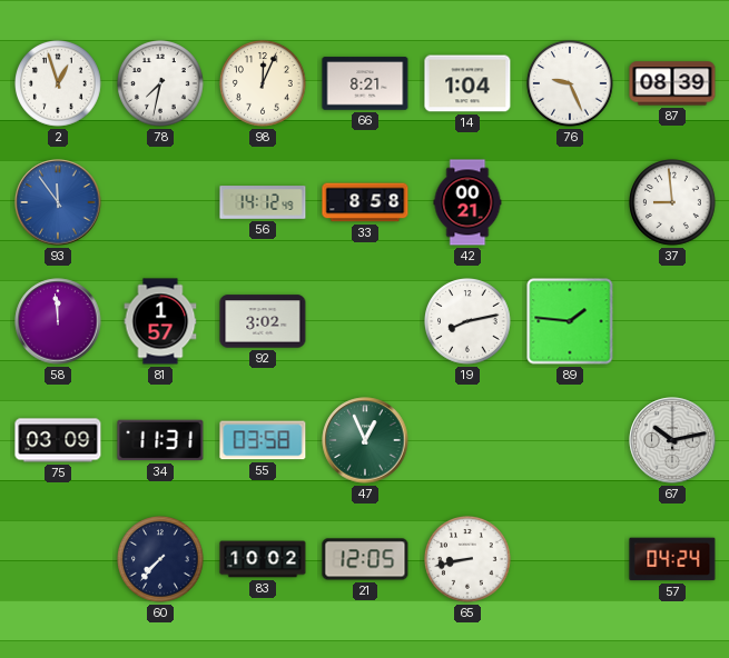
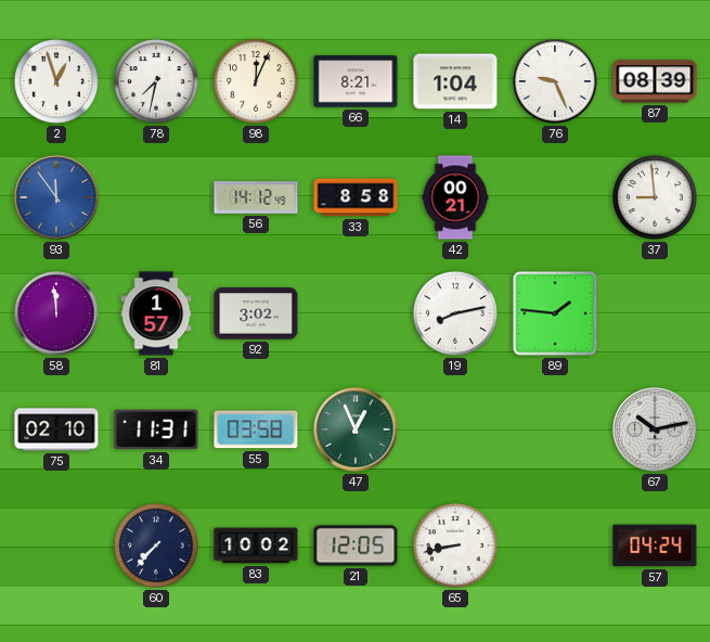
75: 03:09 -> 02:10
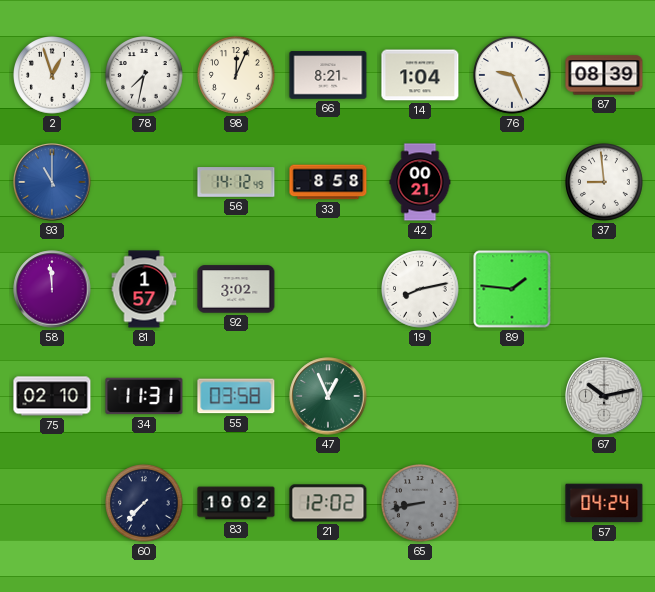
93: 11:54 -> 11:00
21: 12:05 -> 12:02
65 dial: white -> grey
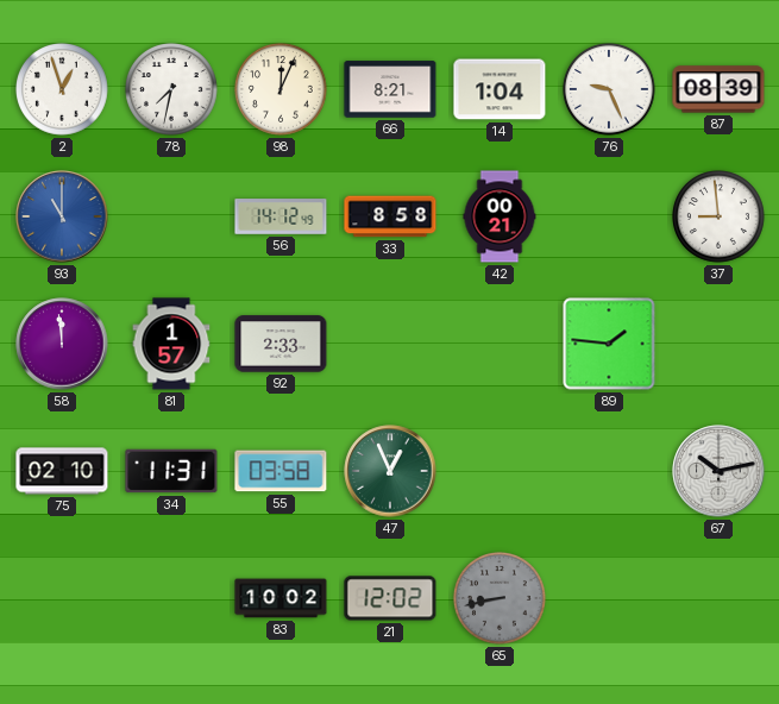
92: 3:02 -> 2:33
19: 8:13 -> none
60: 7:37 -> none
57: 04:24 -> none
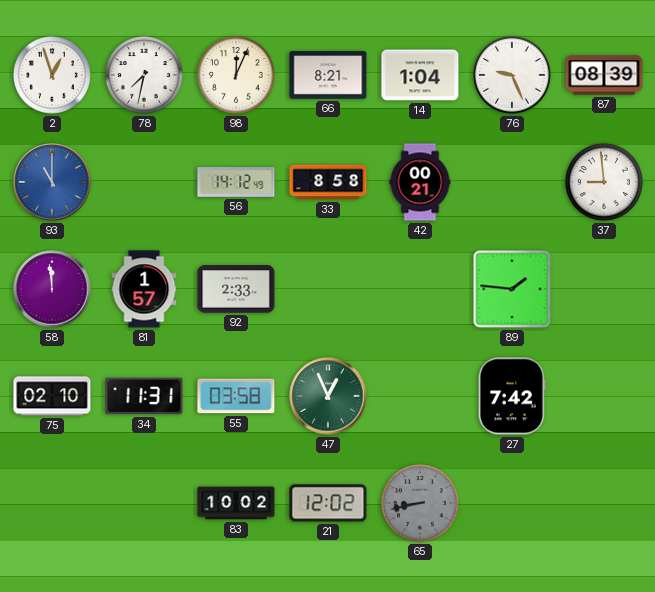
27: none -> 7:42
67: 10:13 -> none
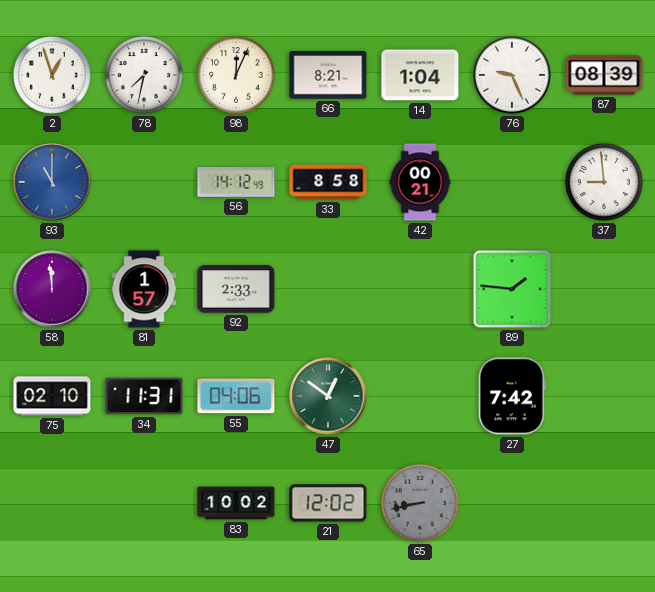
55: 03:58 -> 04:06
47: 12:56 -> 12:51
